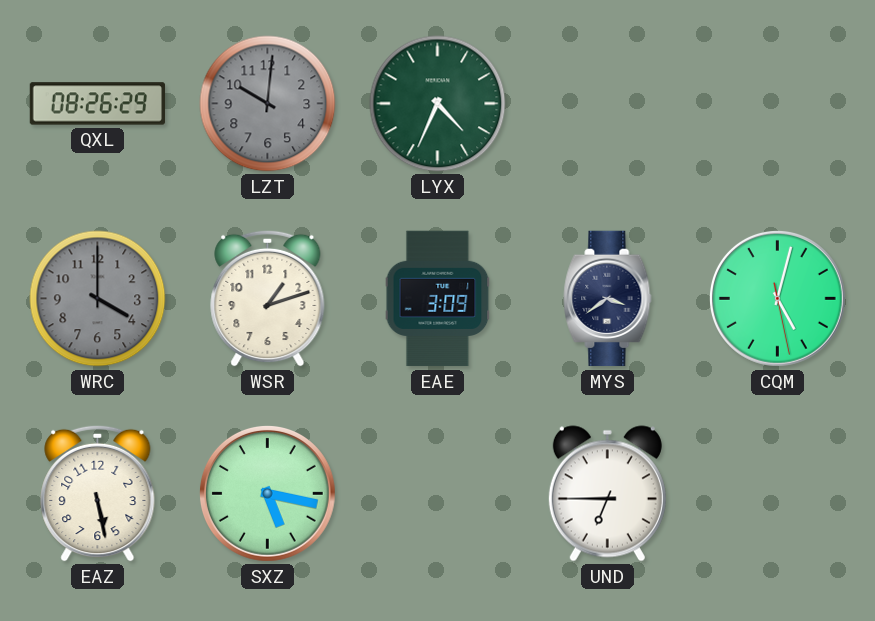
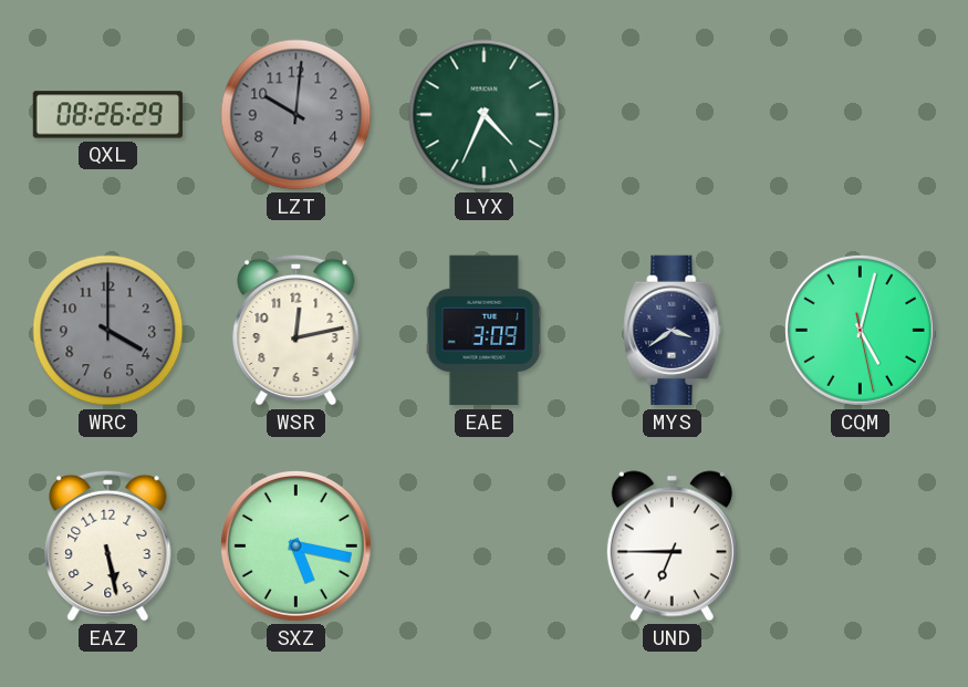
WSR: 1:12 -> 12:13
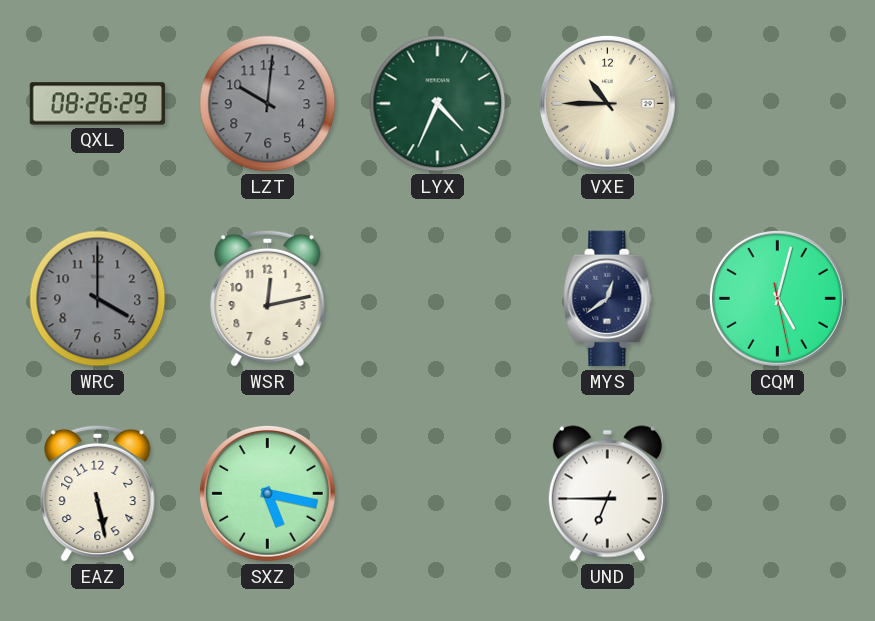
VXE: none -> 10:45
EAE: 3:09 -> none
MYS: 3:39 -> 12:39
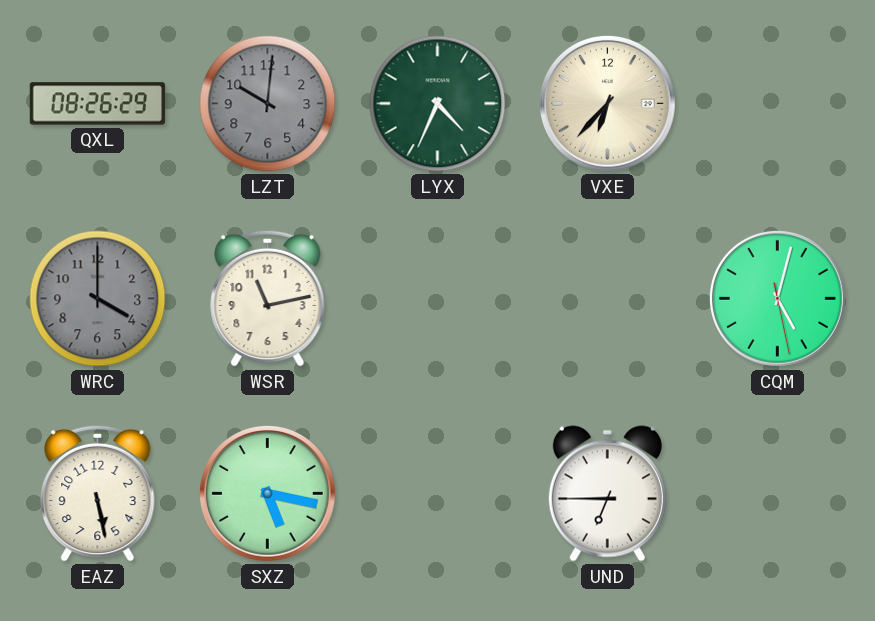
VXE: 10:45 -> 6:37
WSR: 12:13 -> 11:13
MYS: 12:39 -> none
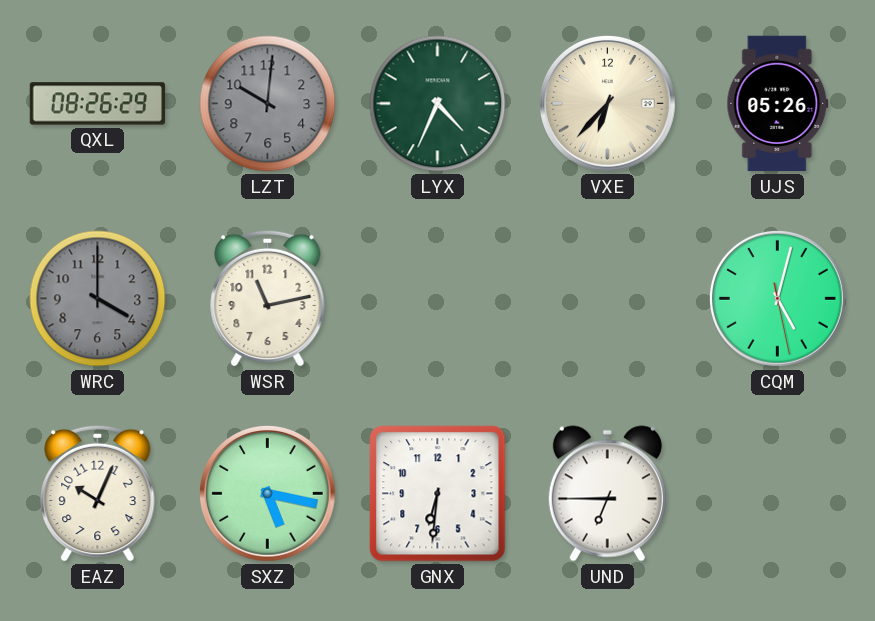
UJS: none -> 05:26
EAZ: 5:28 -> 10:04
GNX: none -> 6:31
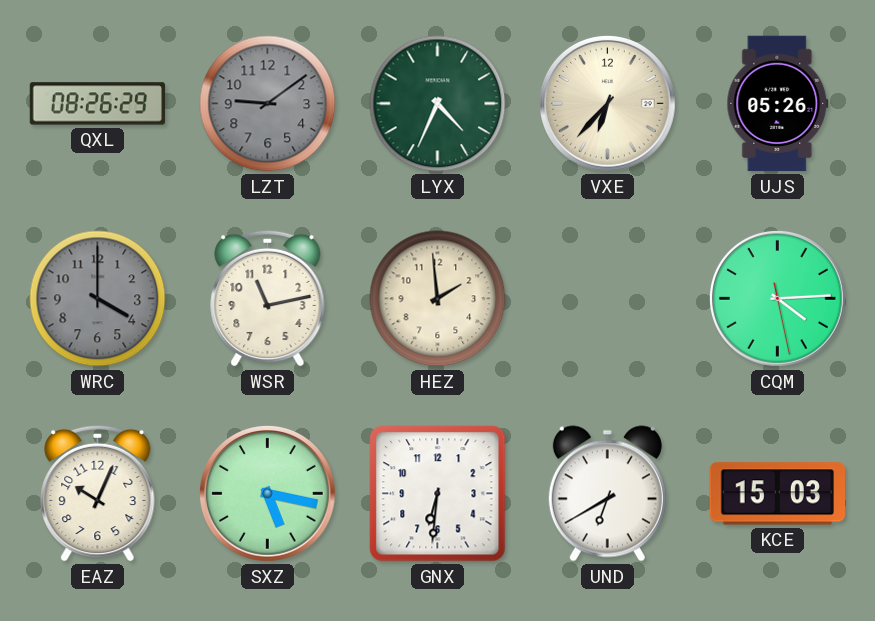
LZT: 10:01 -> 9:09
HEZ: none -> 1:59
CQM: 5:02 -> 4:14
UND: 6:45 -> 6:40
KCE: none -> 15:03
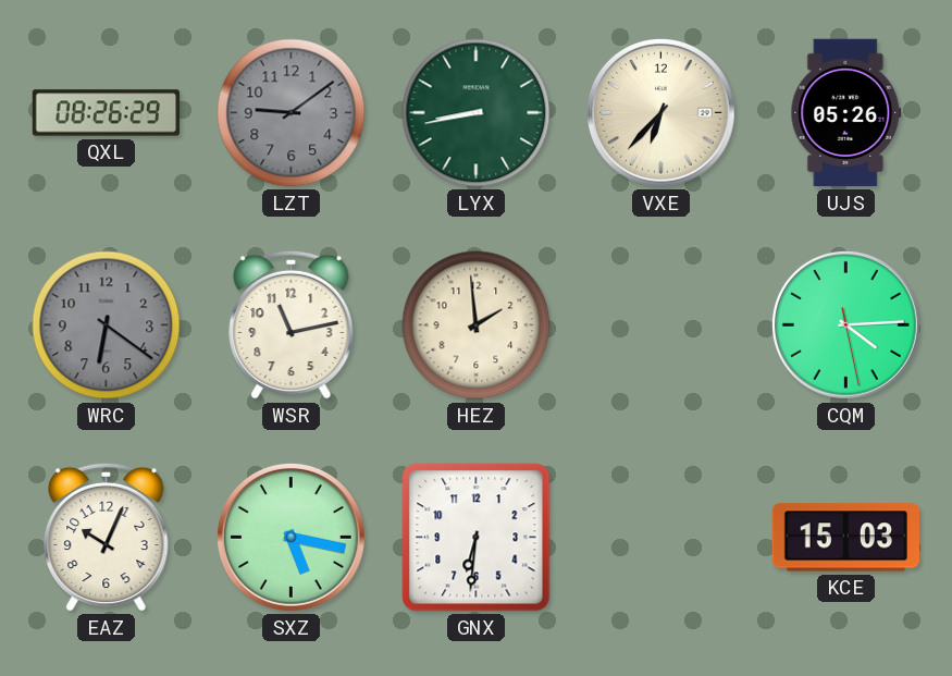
LYX: 4:34 -> 8:43
WRC: 4:00 -> 6:21
UND: 6:40 -> none
